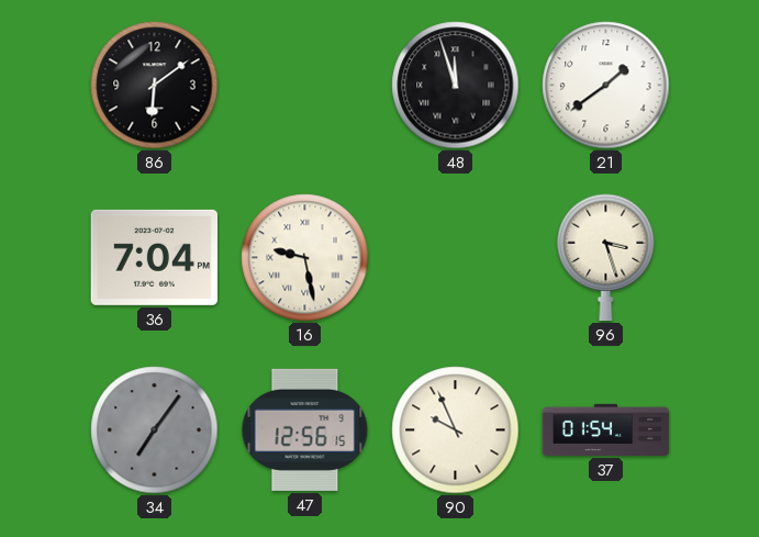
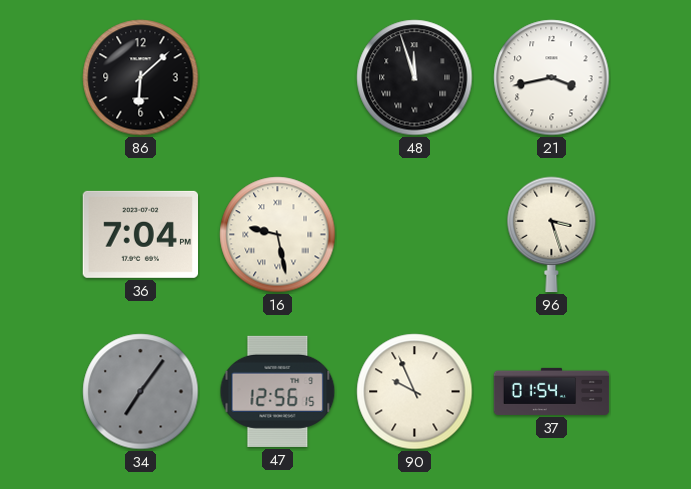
86: 6:09 -> 6:08
21: 1:39 -> 3:43
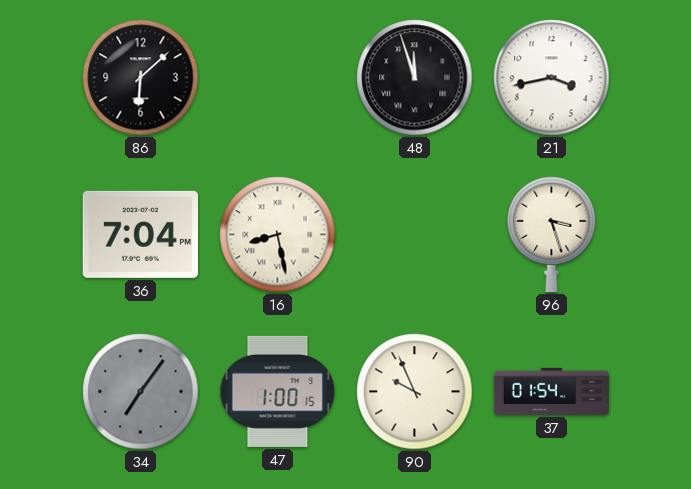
16: 9:28 -> 8:28
47: 12:56 -> 1:00
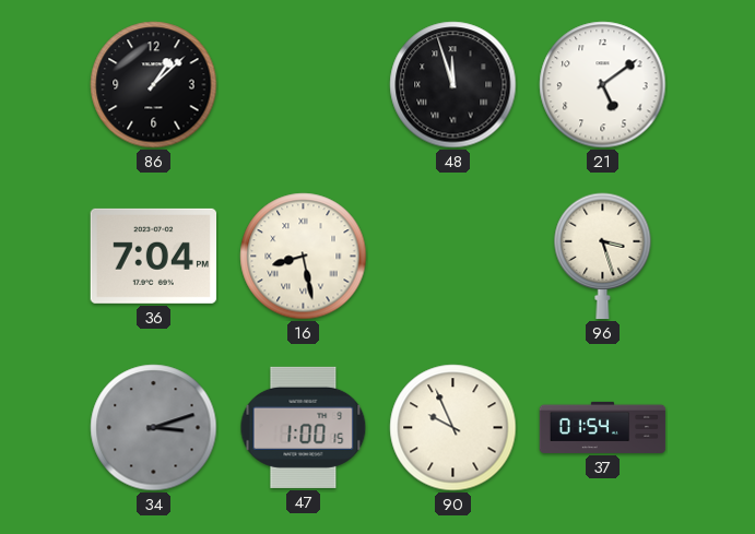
86: 6:08 -> 1:08
21: 3:43 -> 5:09
34: 7:06 -> 3:12
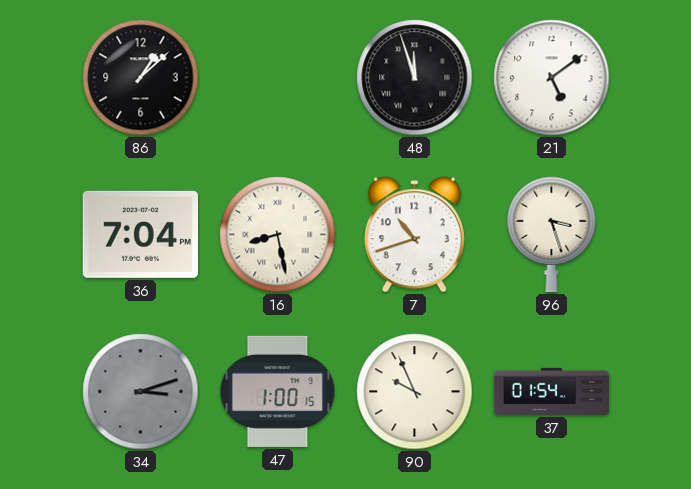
7: none -> 10:42
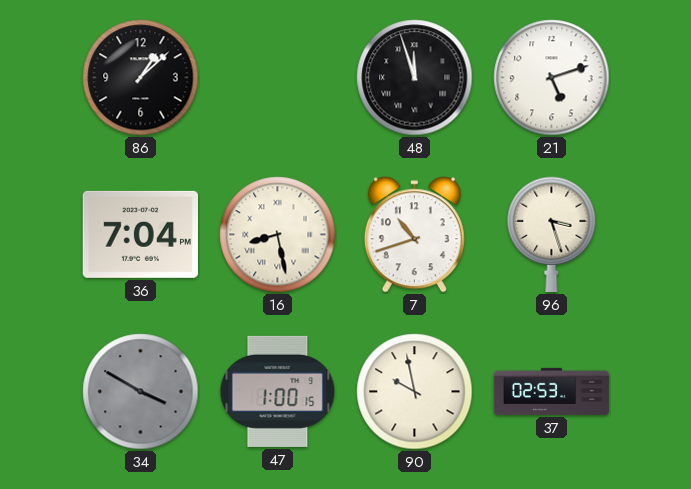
21: 5:09 -> 5:12
34: 3:12 -> 3:50
90: 9:56 -> 9:58
37: 01:54 -> 02:53
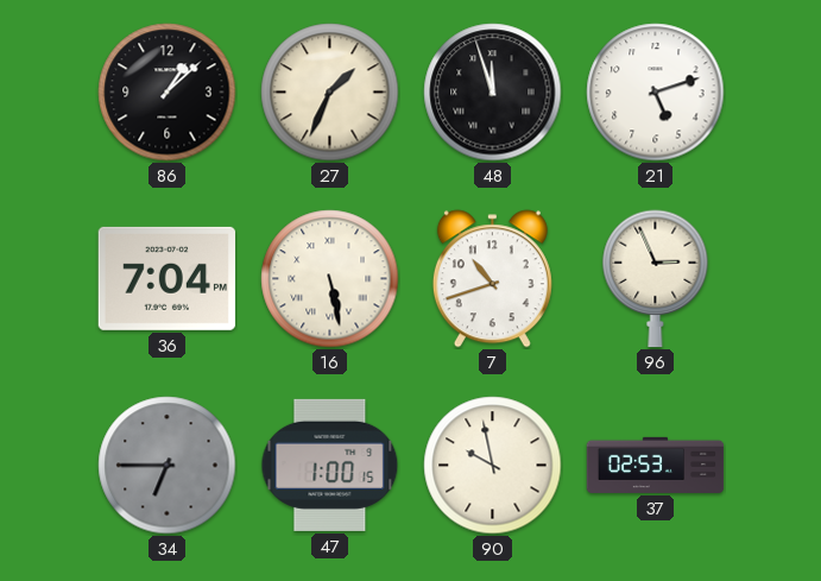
27: none -> 1:34
16: 8:28 -> 5:28
96: 3:27 -> 2:56
34: 3:50 -> 6:45
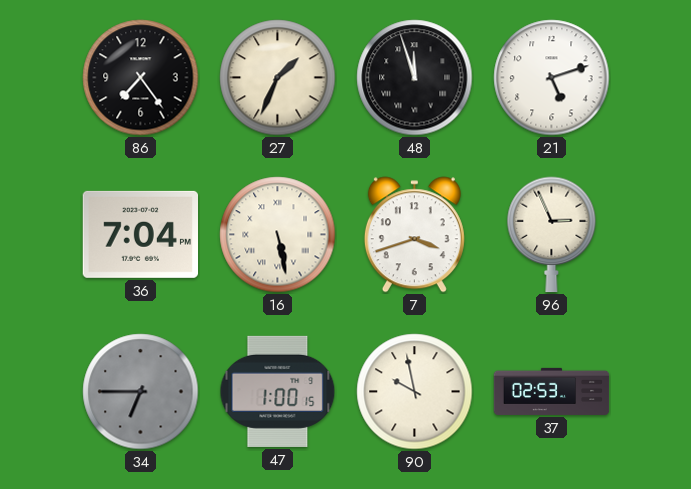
86: 1:08 -> 7:24
7: 10:42 -> 3:42
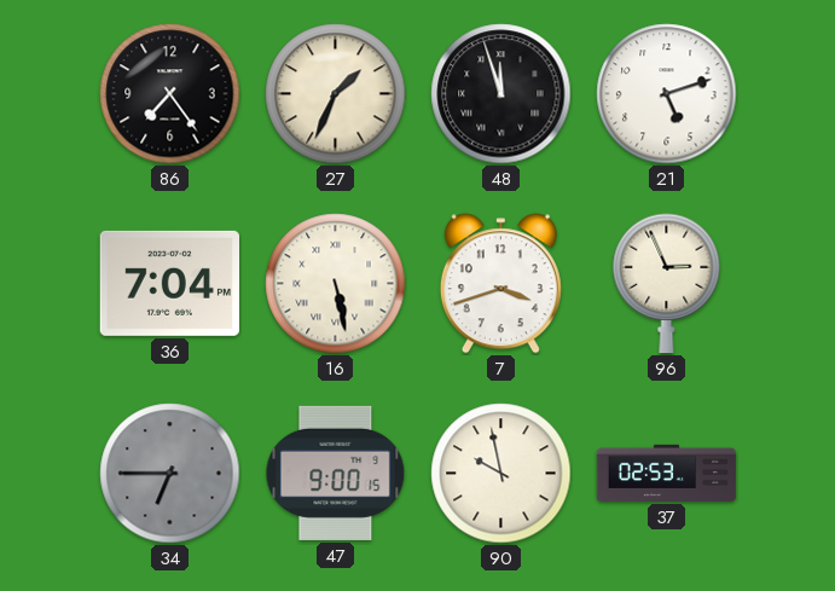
47: 1:00 -> 9:00
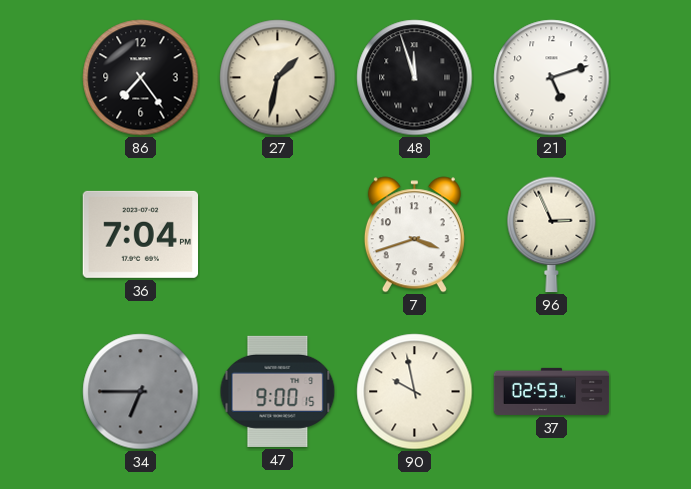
27: 1:34 -> 1:32
16: 5:28 -> none
